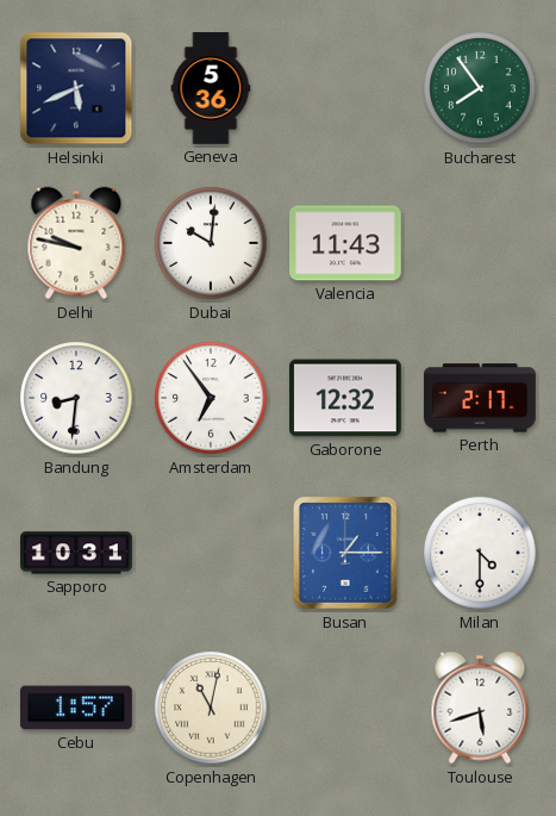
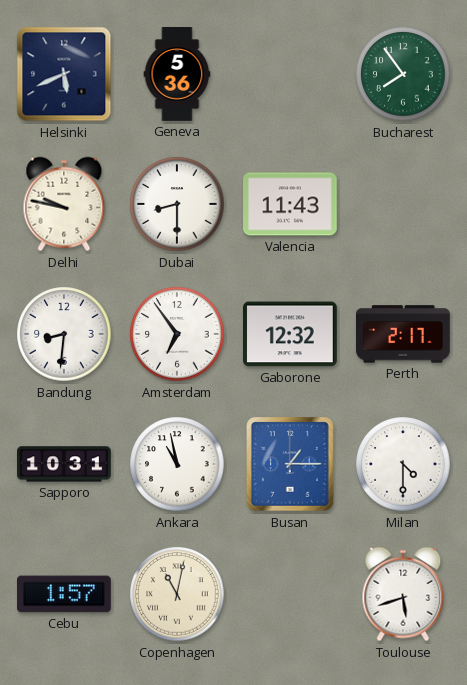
Dubai: 10:01 -> 8:30
Ankara: none -> 10:58
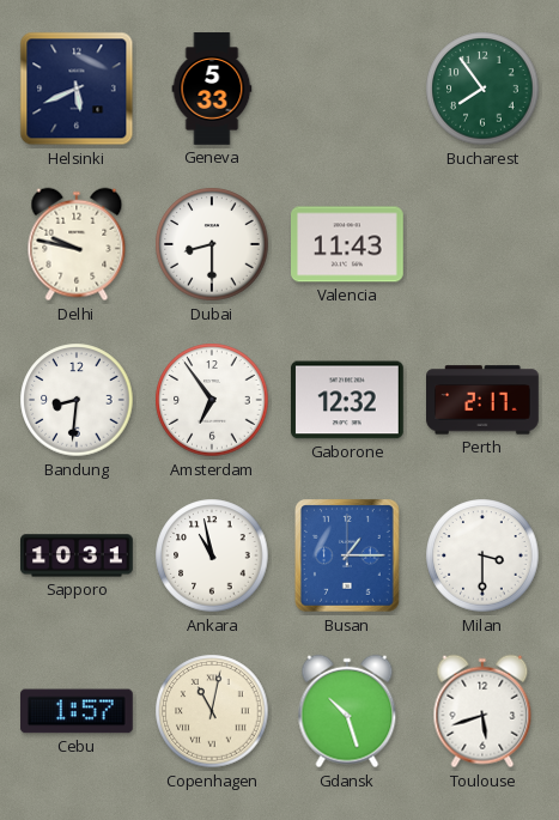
Geneva: 5:36 -> 5:33
Milan: 4:30 -> 3:30
Gdansk: none -> 10:27
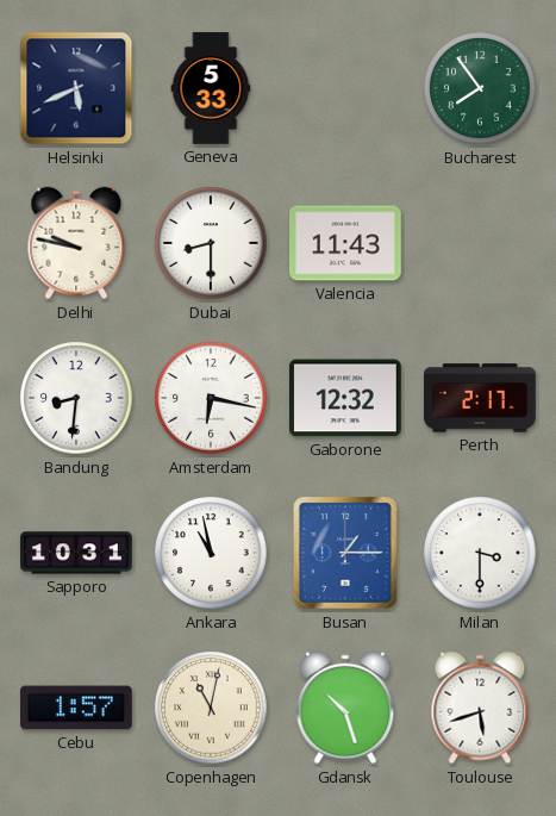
Amsterdam: 6:54 -> 6:17
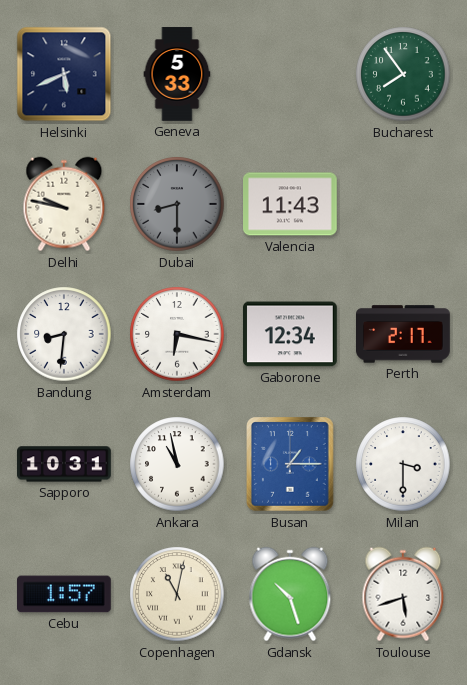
Dubai dial: white -> grey
Gaborone: 12:32 -> 12:34
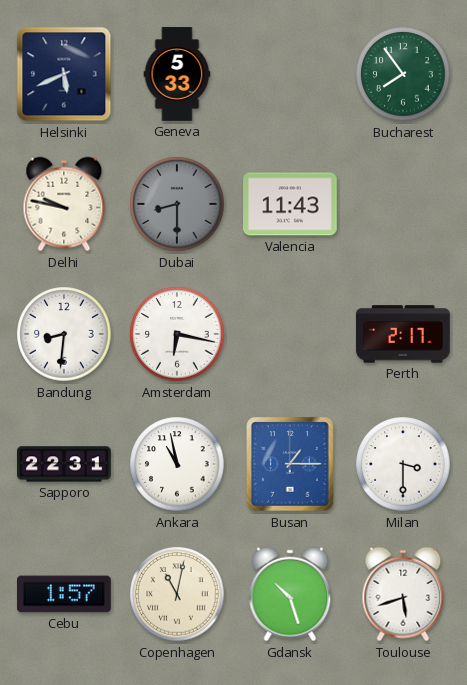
Gaborone: 12:34 -> none
Sapporo: 10:31 -> 22:31
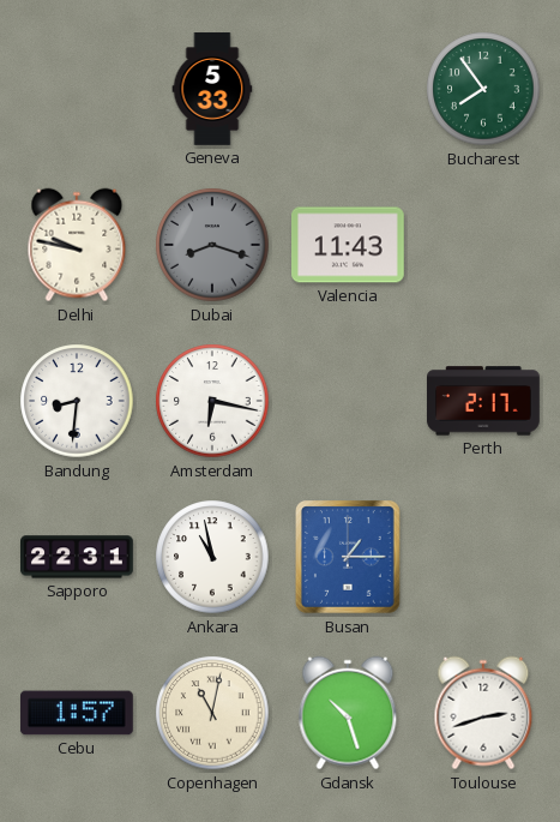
Helsinki: 5:41 -> none
Dubai: 8:30 -> 8:18
Milan: 3:30 -> none
Toulouse: 5:42 -> 2:42
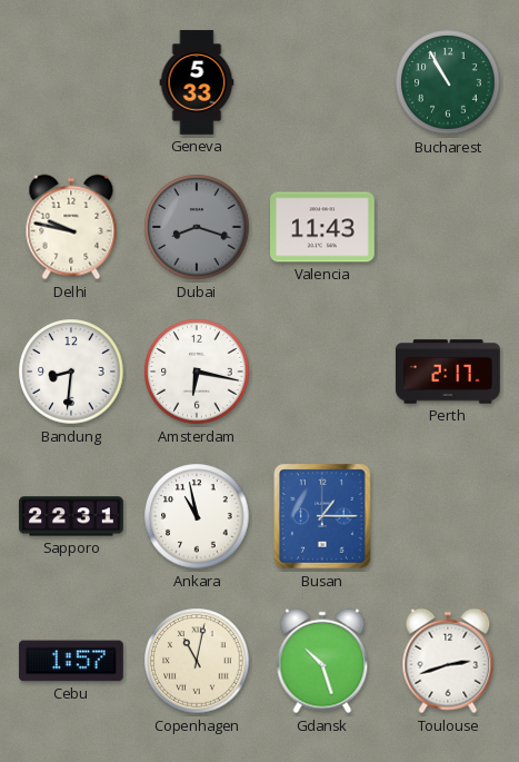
Bucharest: 7:54 -> 10:55
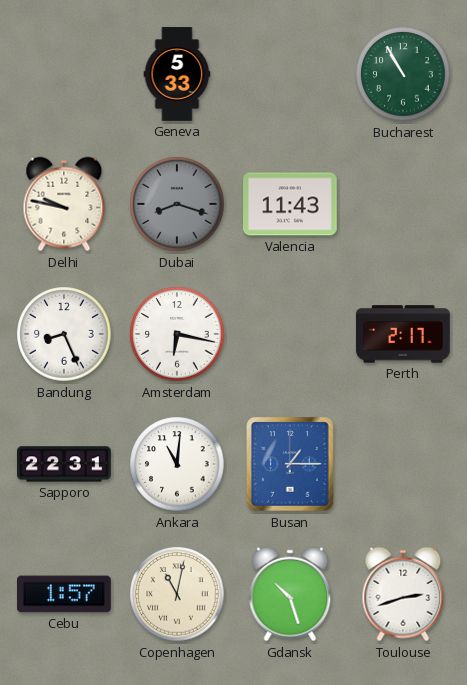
Bandung: 8:31 -> 8:26
Ankara: 10:58 -> 11:01
